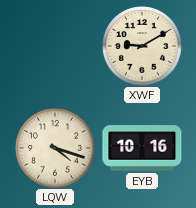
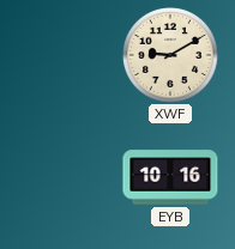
LQW: 4:18 -> none
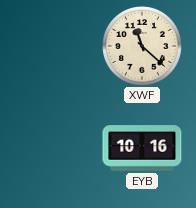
XWF: 9:10 -> 11:22
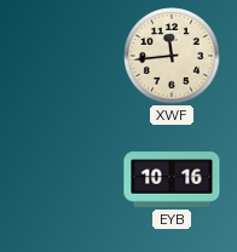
XWF: 11:22 -> 11:44
